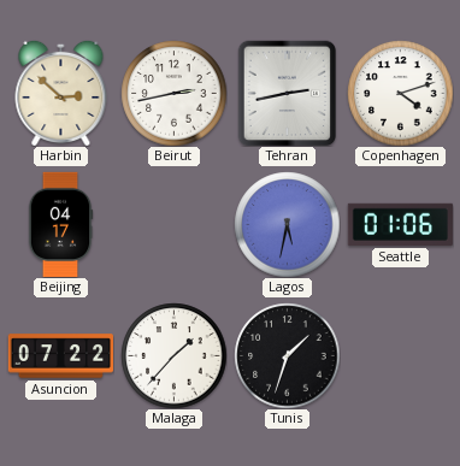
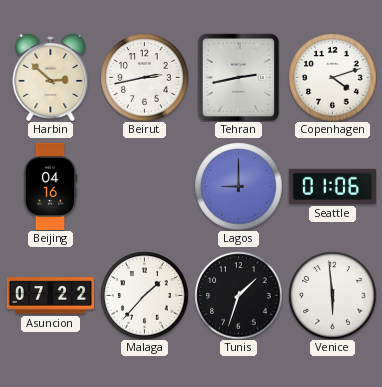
Beijing: 04:17 -> 04:16
Lagos: 5:32 -> 9:00
Venice: none -> 5:59
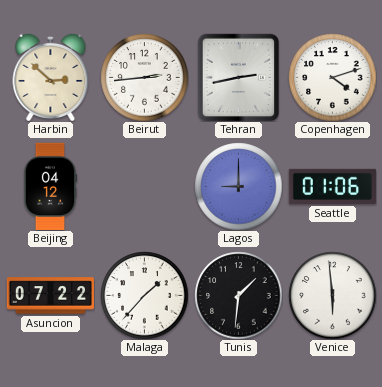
Beirut: 2:43 -> 2:44
Beijing: 04:16 -> 04:12
Tunis: 1:33 -> 1:31
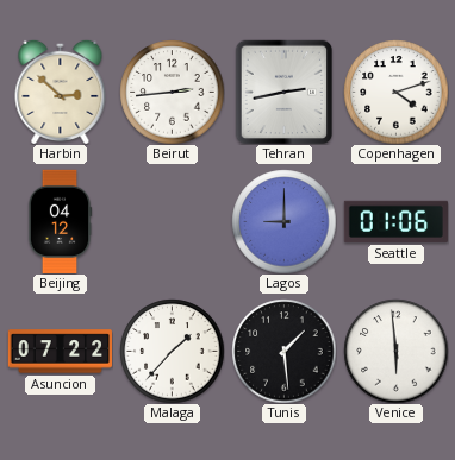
Tunis: 1:31 -> 1:29
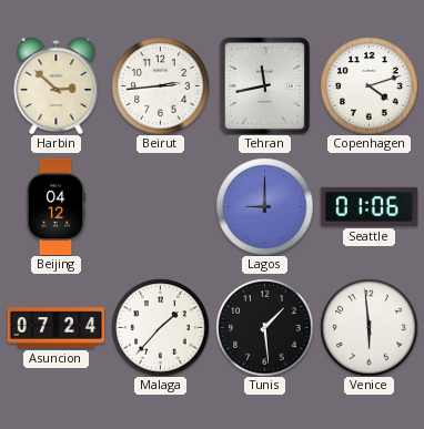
Tehran: 2:43 -> 11:43
Asuncion: 07:22 -> 07:24
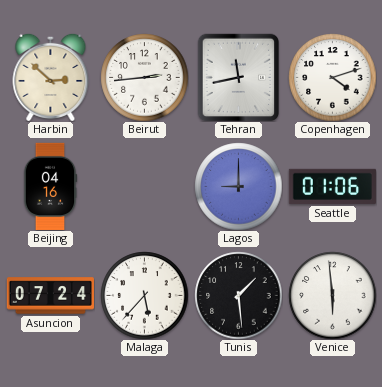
Beijing: 04:12 -> 04:16
Malaga: 1:37 -> 5:37
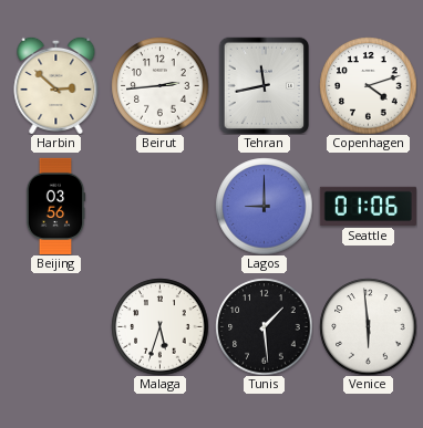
Beijing: 04:16 -> 03:56
Asuncion: 07:24 -> none
Malaga: 5:37 -> 5:33
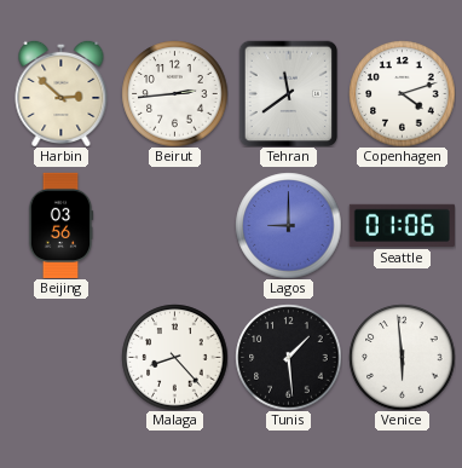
Tehran: 11:43 -> 11:39
Malaga: 5:33 -> 8:23
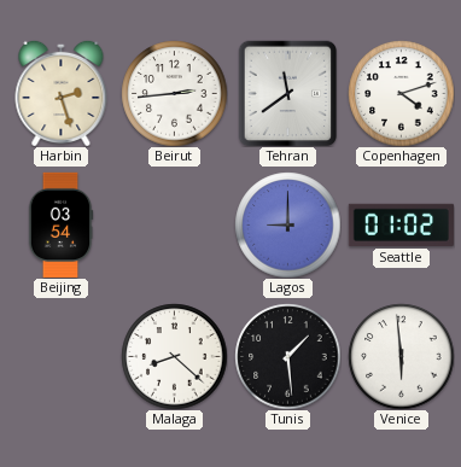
Harbin: 2:52 -> 2:27
Beijing: 03:56 -> 03:54
Seattle: 01:06 -> 01:02
Malaga: 8:23 -> 8:22
